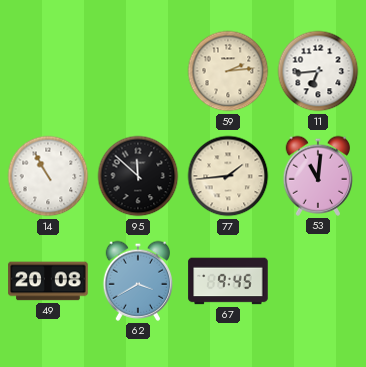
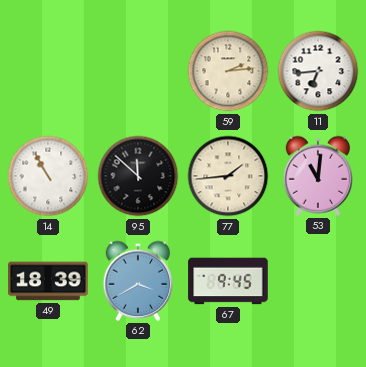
49: 20:08 -> 18:39
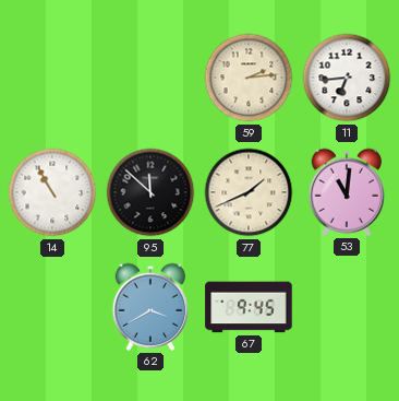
77: 1:44 -> 1:41
49: 18:39 -> none
